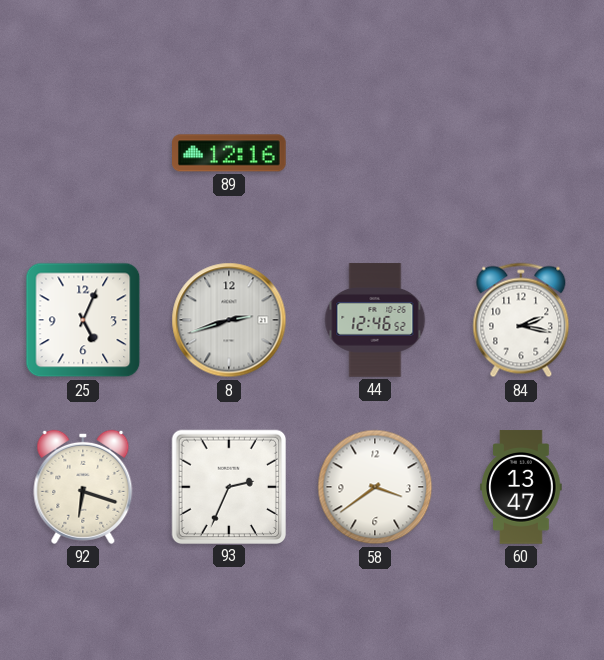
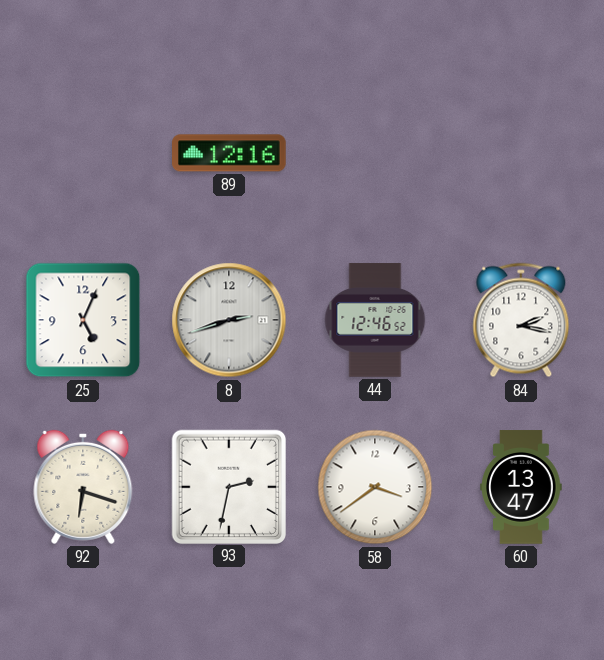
93: 2:34 -> 2:32
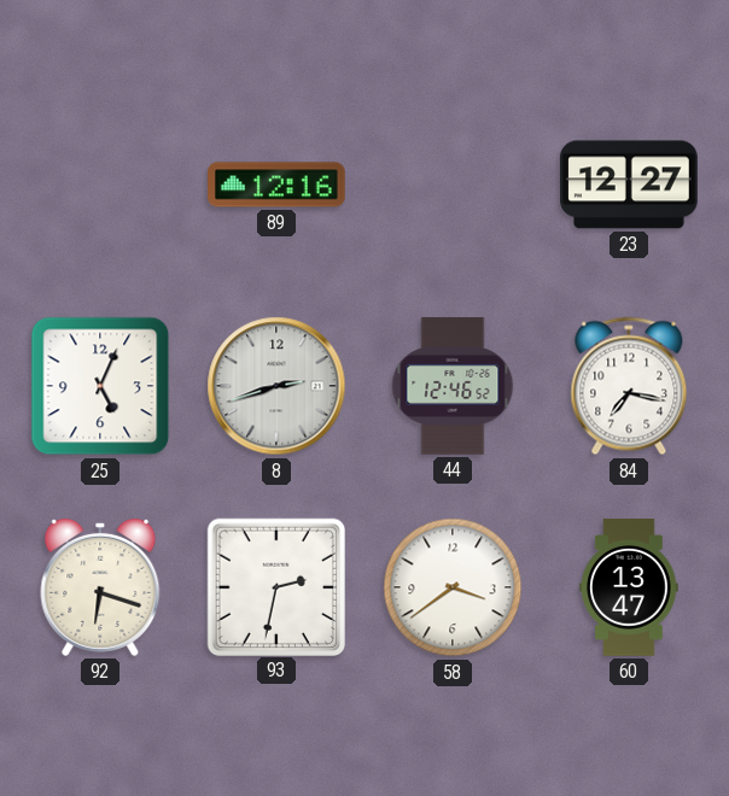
23: none -> 12:27
84: 2:17 -> 7:17
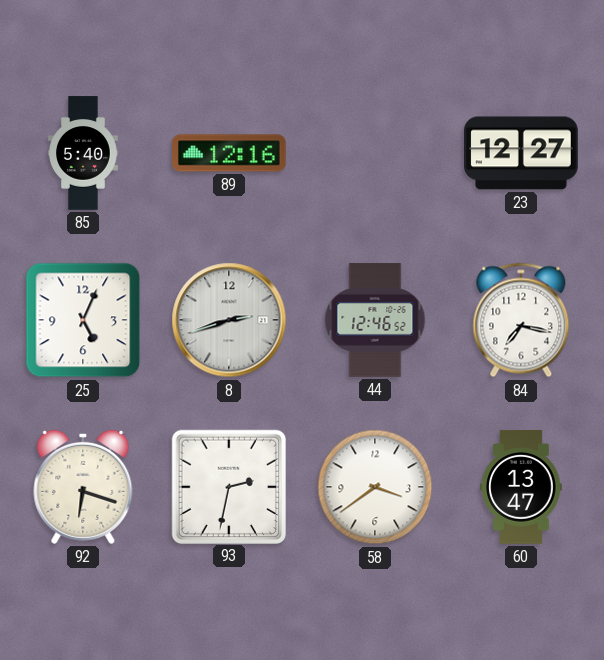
85: none -> 5:40
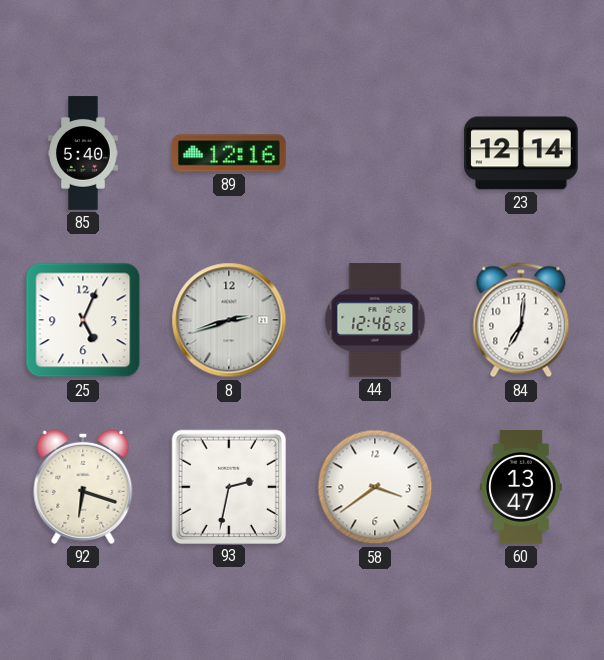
23: 12:27 -> 12:14
84: 7:17 -> 7:01
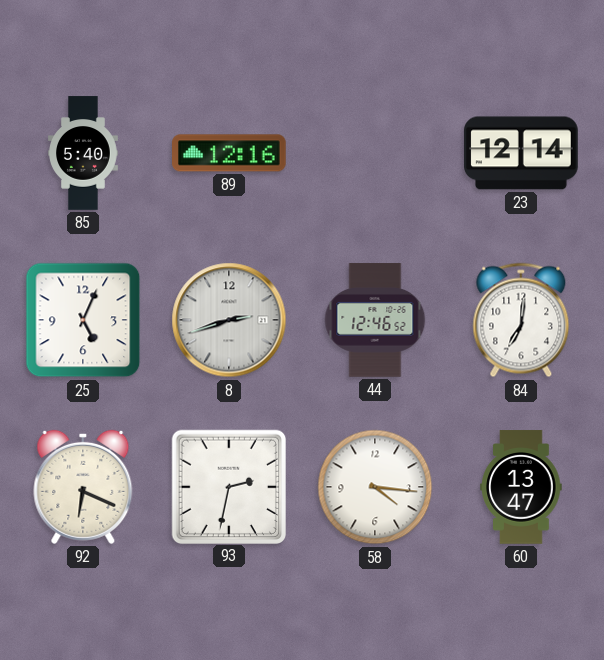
92: 6:18 -> 6:19
58: 3:39 -> 4:16
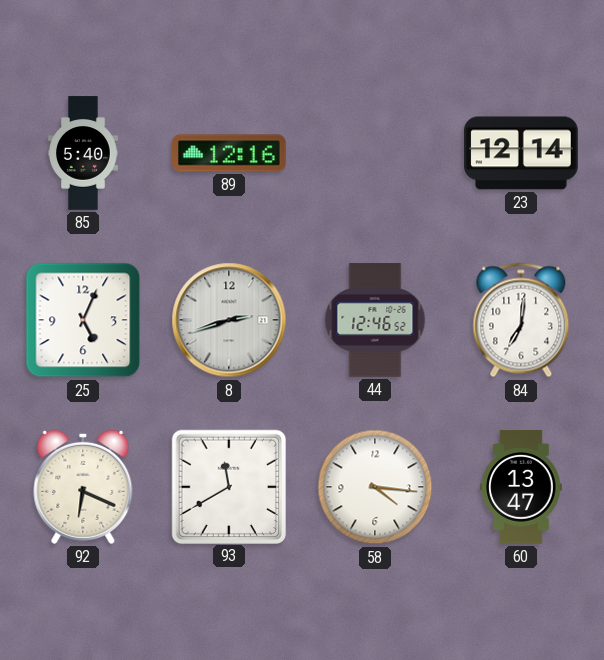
93: 2:32 -> 11:40
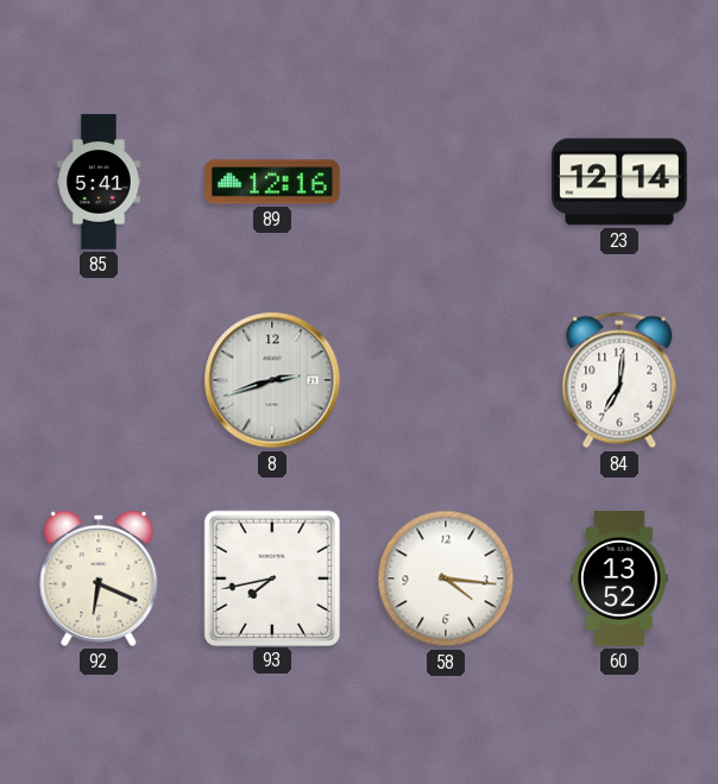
85: 5:40 -> 5:41
25: 5:04 -> none
44: 12:46 -> none
93: 11:40 -> 7:43
60: 13:47 -> 13:52
